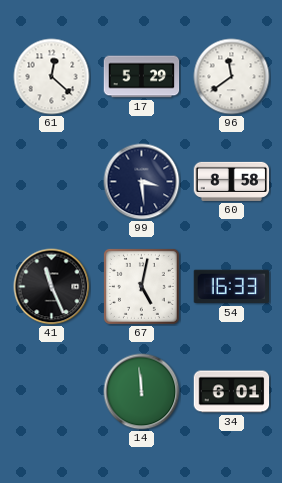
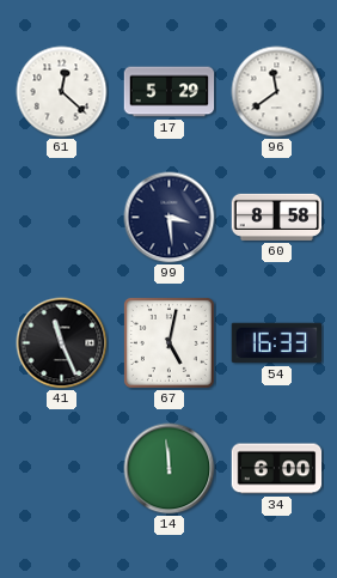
34: 6:01 -> 6:00
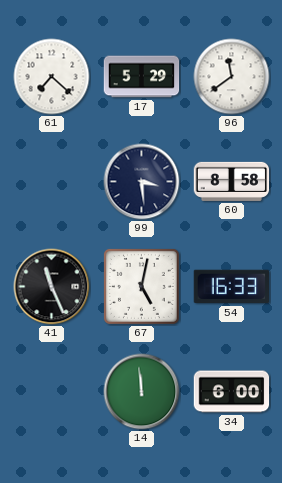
61: 12:22 -> 7:22
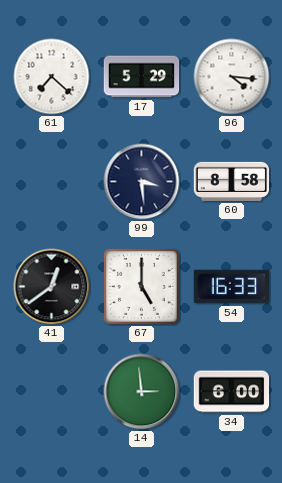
96: 11:39 -> 4:16
41: 11:26 -> 12:39
67: 5:02 -> 5:00
14: 11:59 -> 2:59
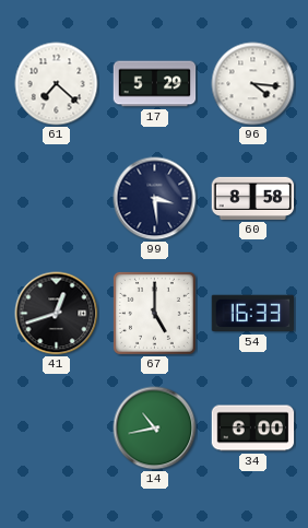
41: 12:39 -> 12:42
14: 2:59 -> 10:43
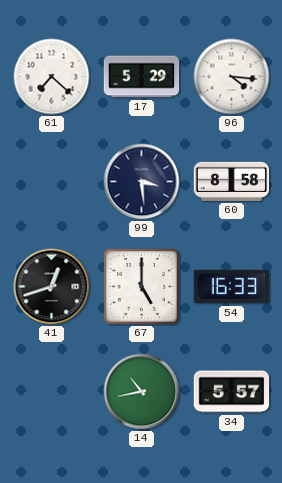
34: 6:00 -> 5:57
